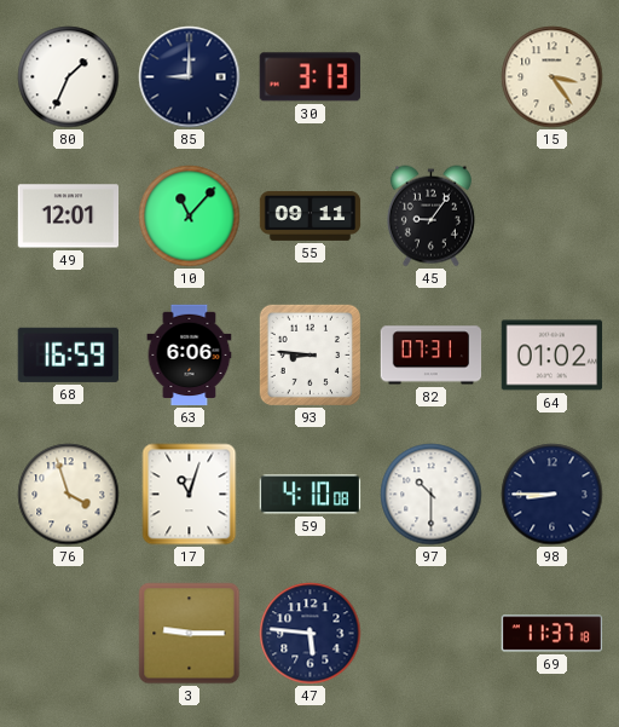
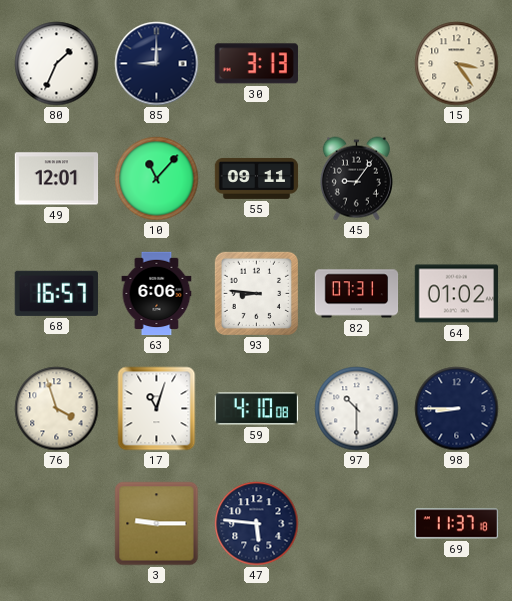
68: 16:59 -> 16:57
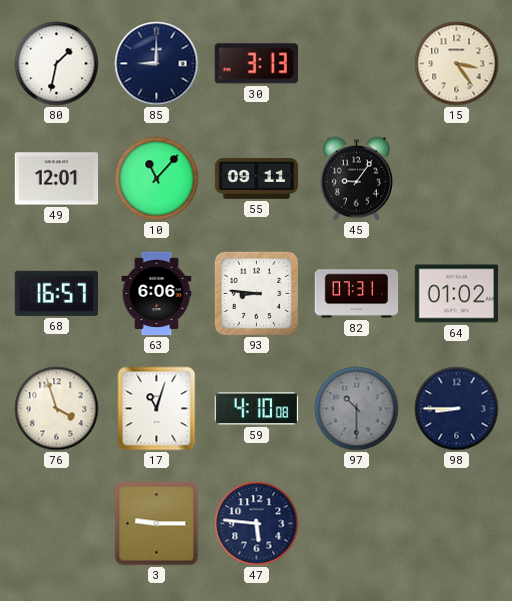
80: 1:34 -> 1:32
97 dial: white -> grey
69: 11:37 -> none
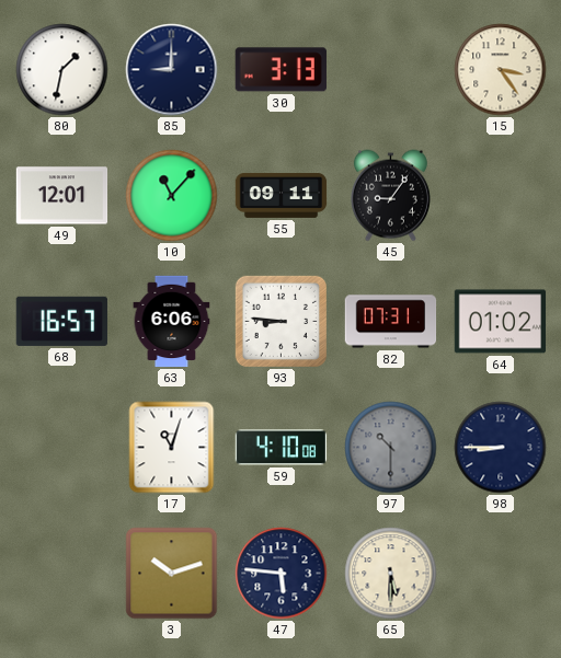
76: 3:57 -> none
3: 9:15 -> 10:12
65: none -> 5:30
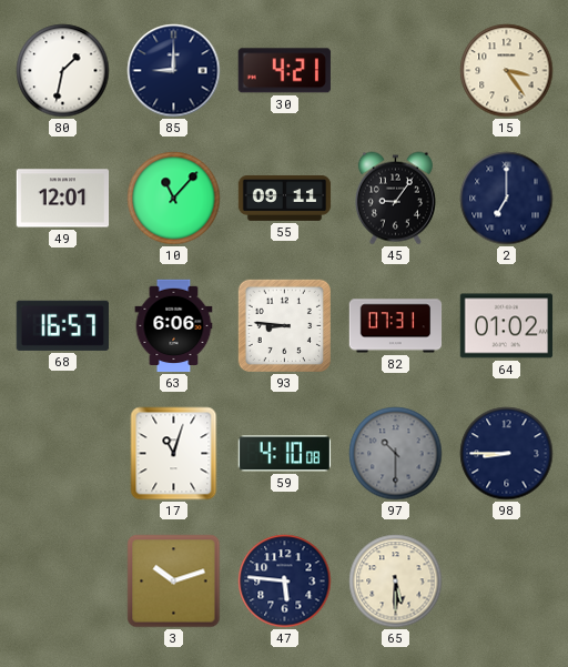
30: 3:13 -> 4:21
2: none -> 7:00
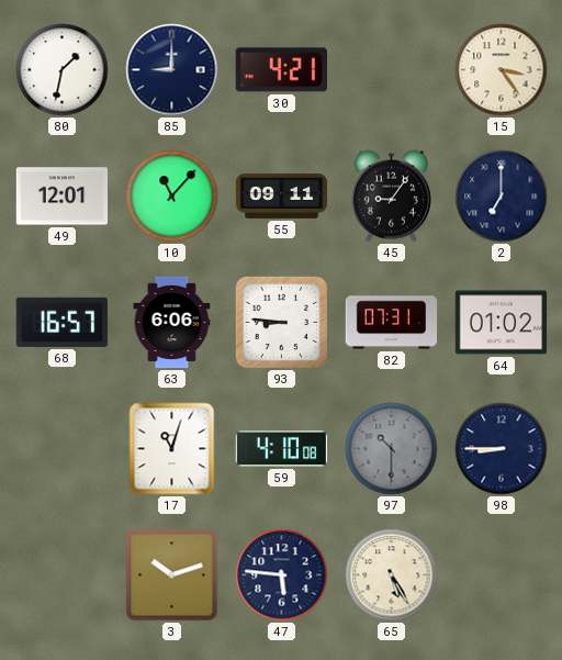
65: 5:30 -> 5:25
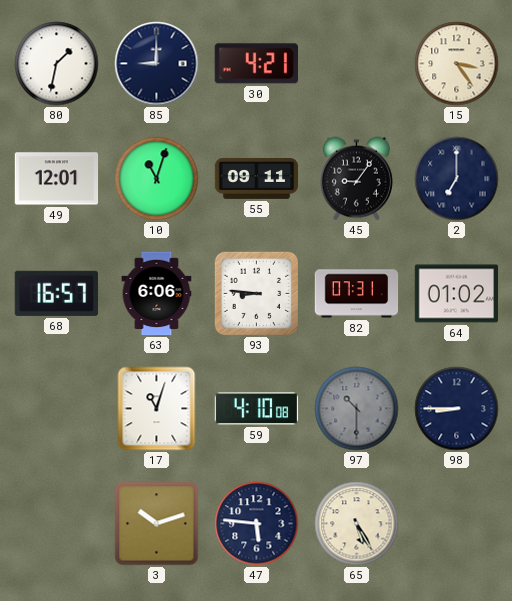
10: 11:07 -> 11:03
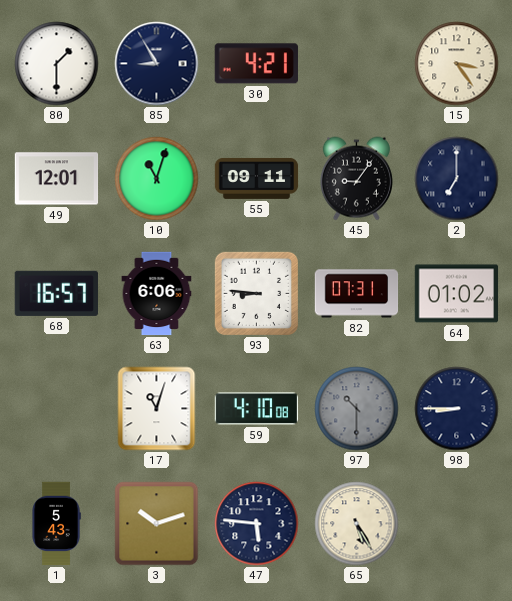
80: 1:32 -> 1:30
85: 9:00 -> 8:55
1: none -> 5:43
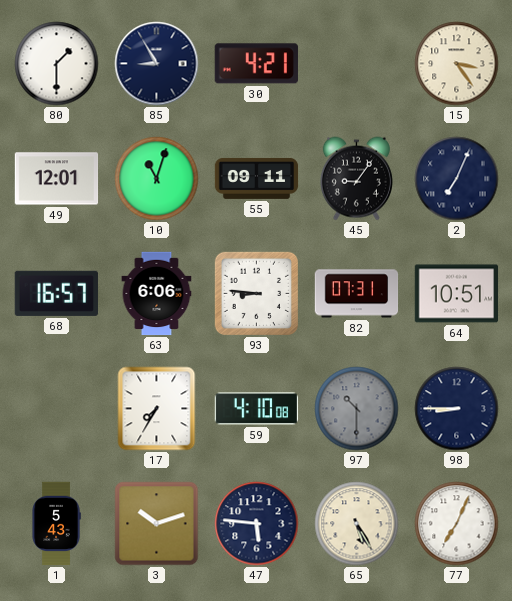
2: 7:00 -> 7:04
64: 01:02 -> 10:51
17: 11:03 -> 7:35
77: none -> 7:04
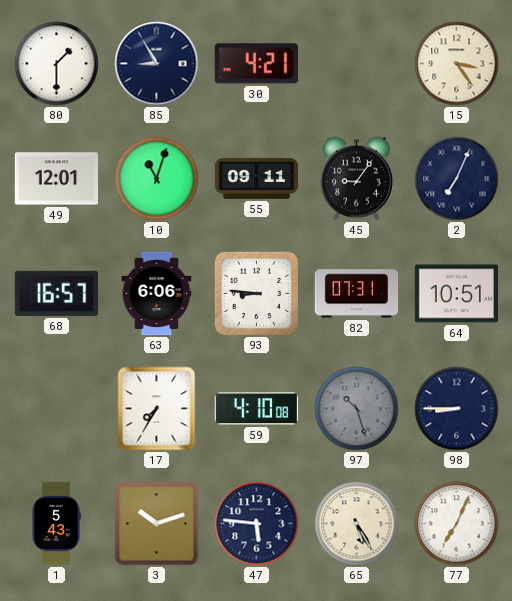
97: 10:30 -> 10:27
